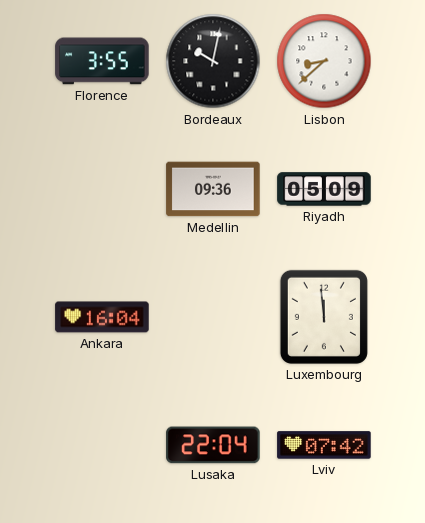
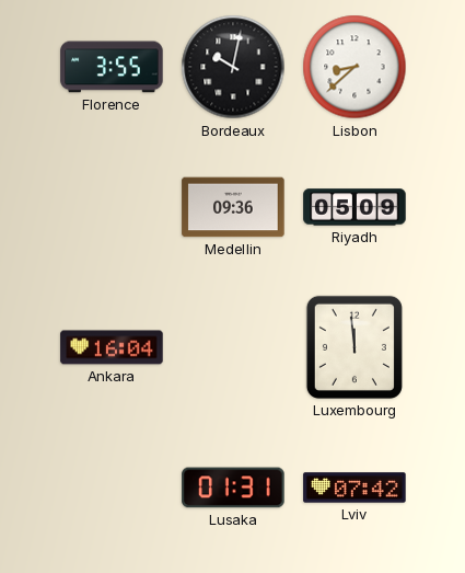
Lusaka: 22:04 -> 01:31
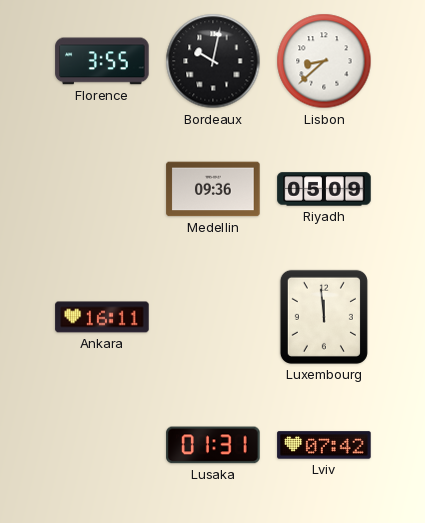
Ankara: 16:04 -> 16:11
